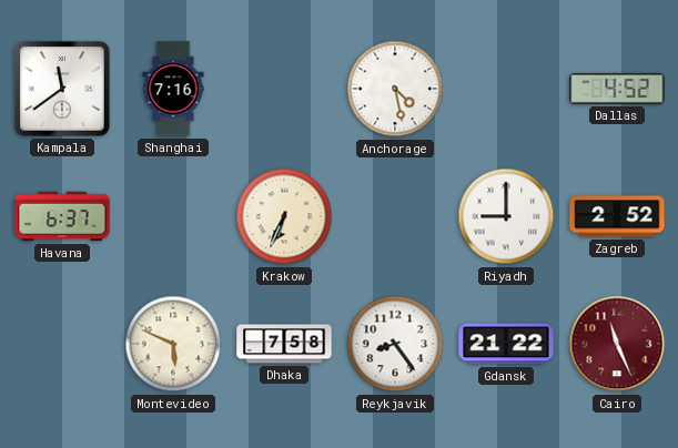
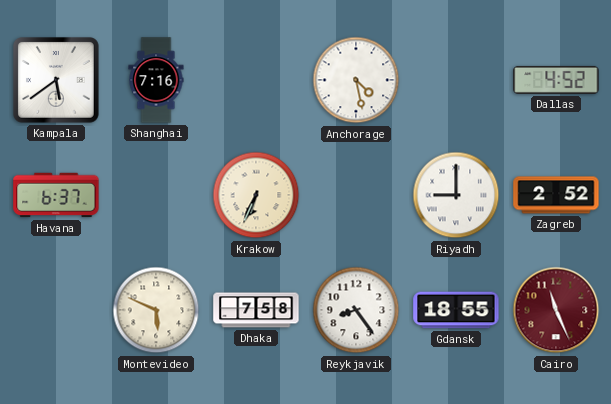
Kampala: 11:39 -> 5:39
Gdansk: 21:22 -> 18:55
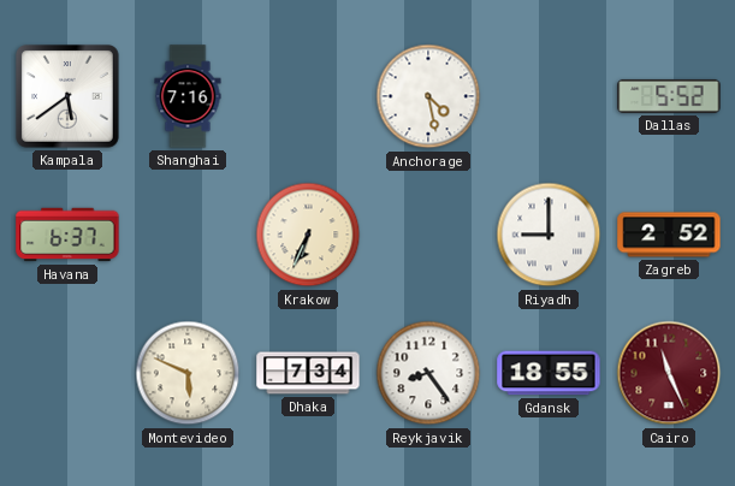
Dallas: 4:52 -> 5:52
Dhaka: 7:58 -> 7:34
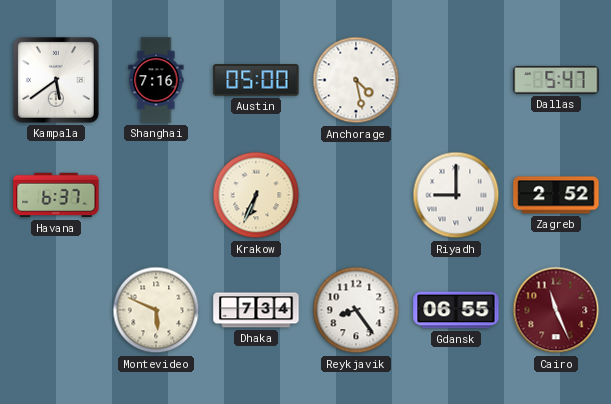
Austin: none -> 05:00
Dallas: 5:52 -> 5:47
Gdansk: 18:55 -> 06:55
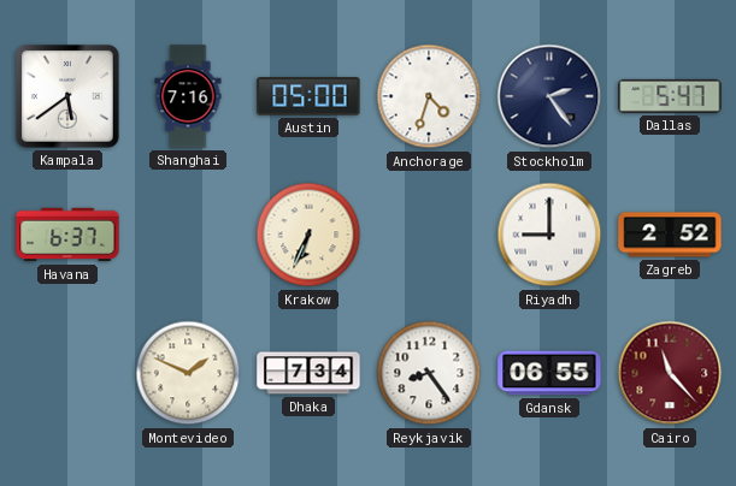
Anchorage: 4:28 -> 4:33
Stockholm: none -> 2:24
Montevideo: 5:49 -> 1:49
Cairo: 11:26 -> 11:23
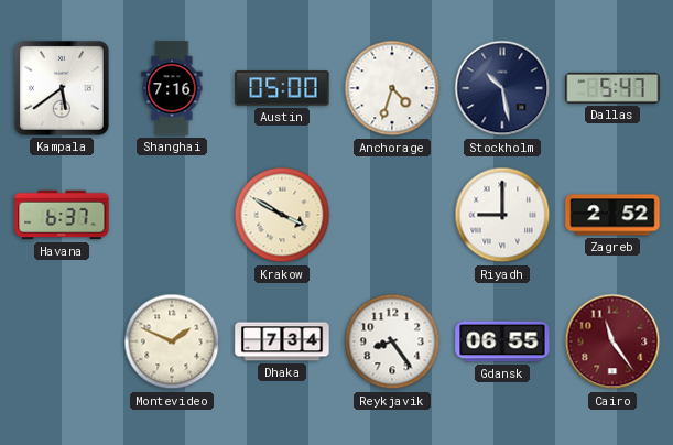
Stockholm: 2:24 -> 10:28
Krakow: 6:34 -> 3:50
Cairo: 11:23 -> 11:24
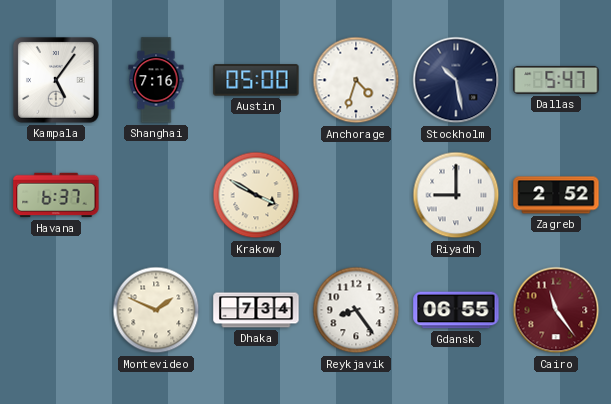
Kampala: 5:39 -> 5:06
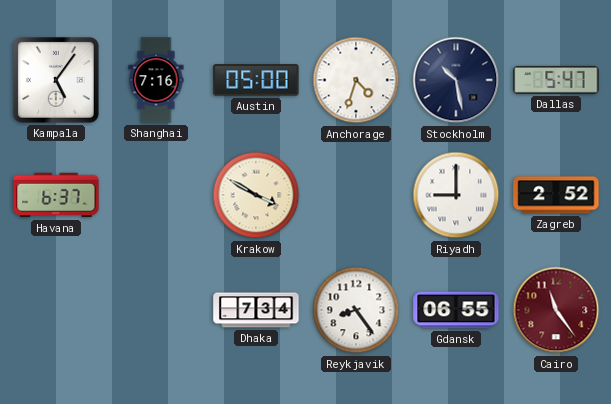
Montevideo: 1:49 -> none
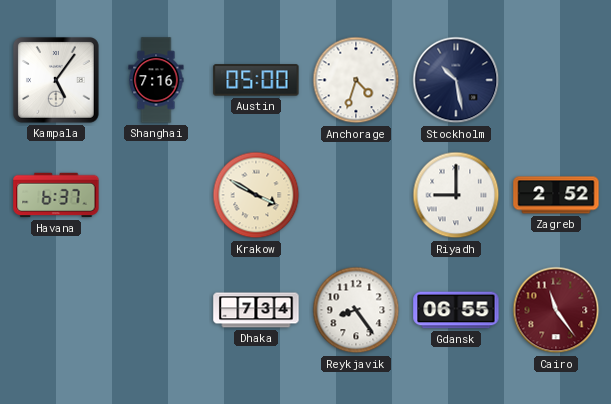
Dallas: 5:47 -> none
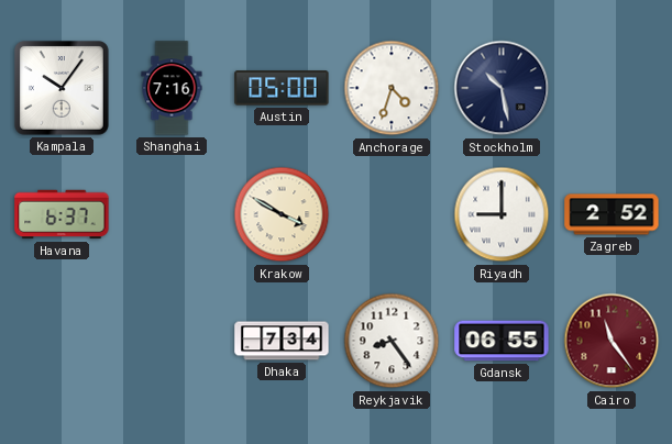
Kampala: 5:06 -> 10:06
